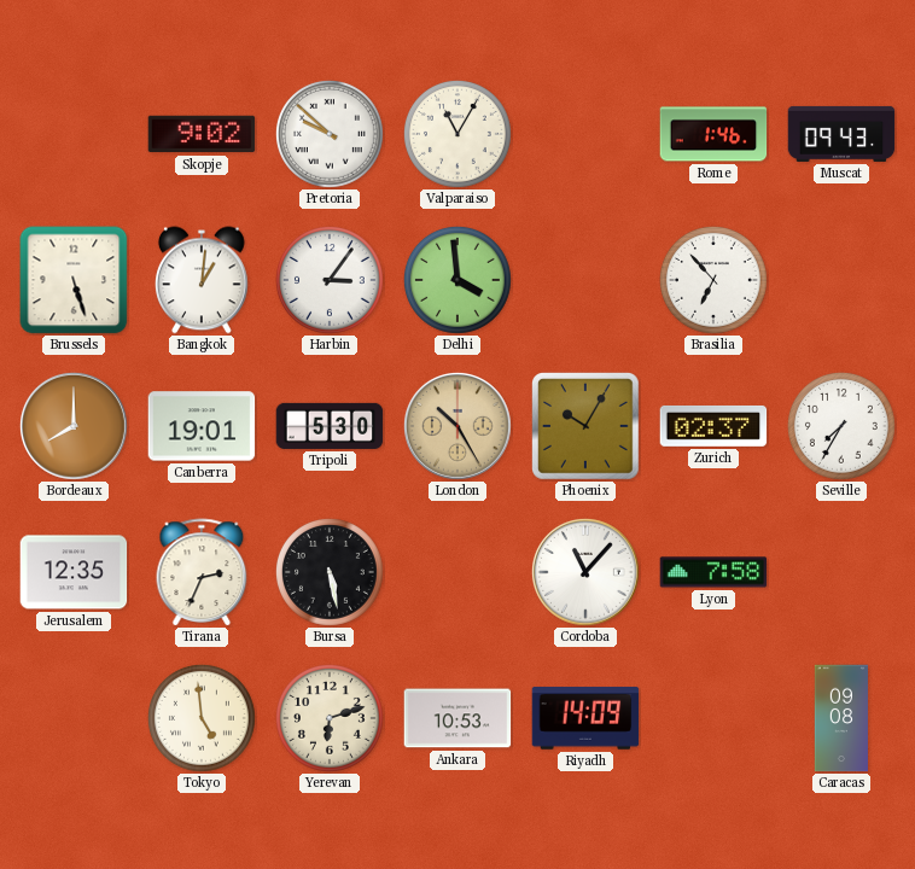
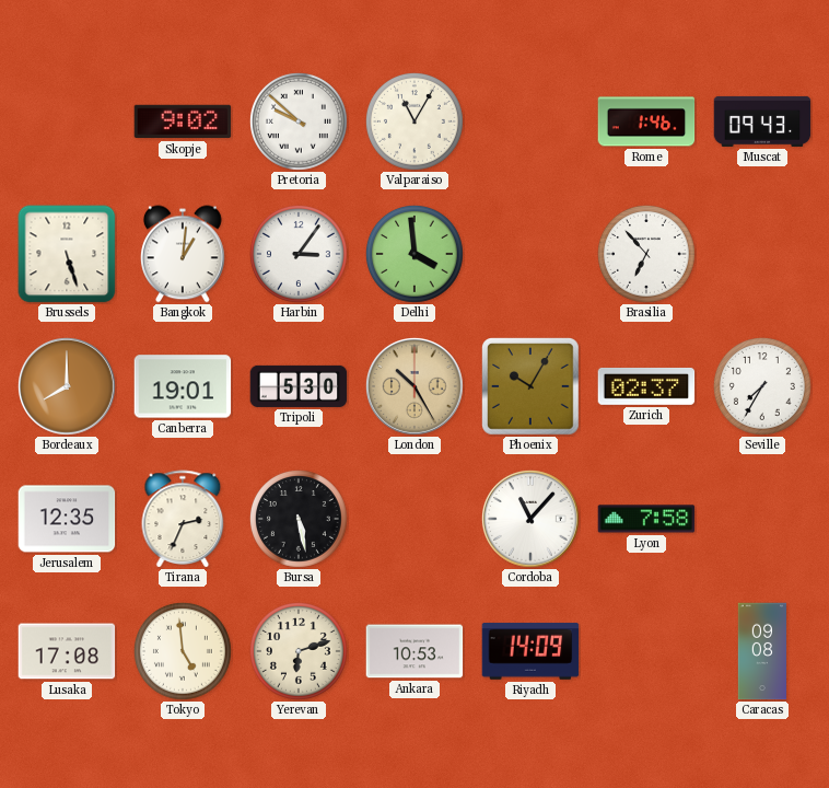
Lusaka: none -> 17:08
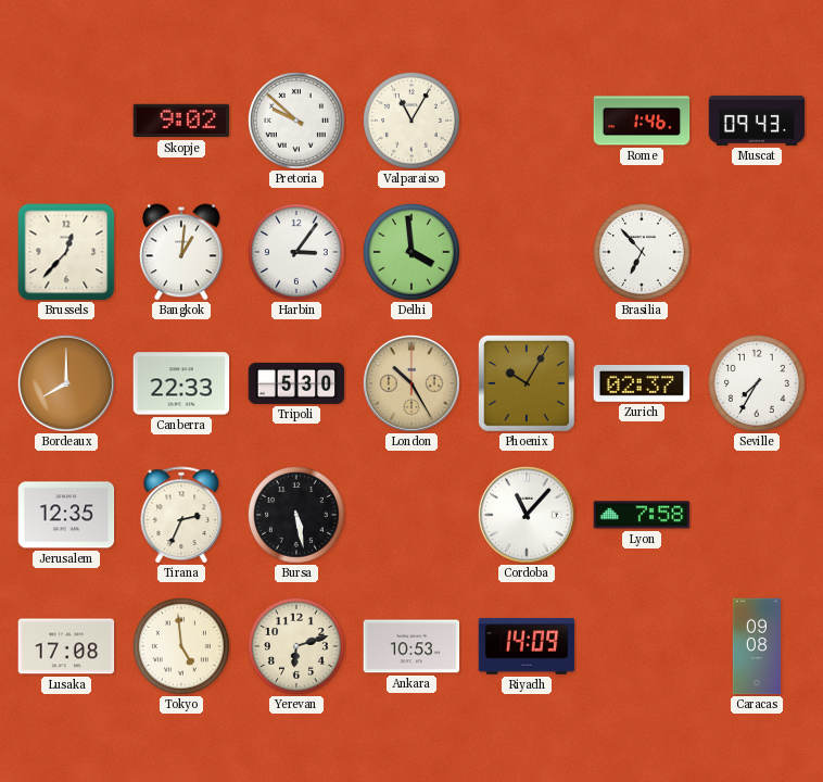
Brussels: 5:27 -> 12:37
Canberra: 19:01 -> 22:33
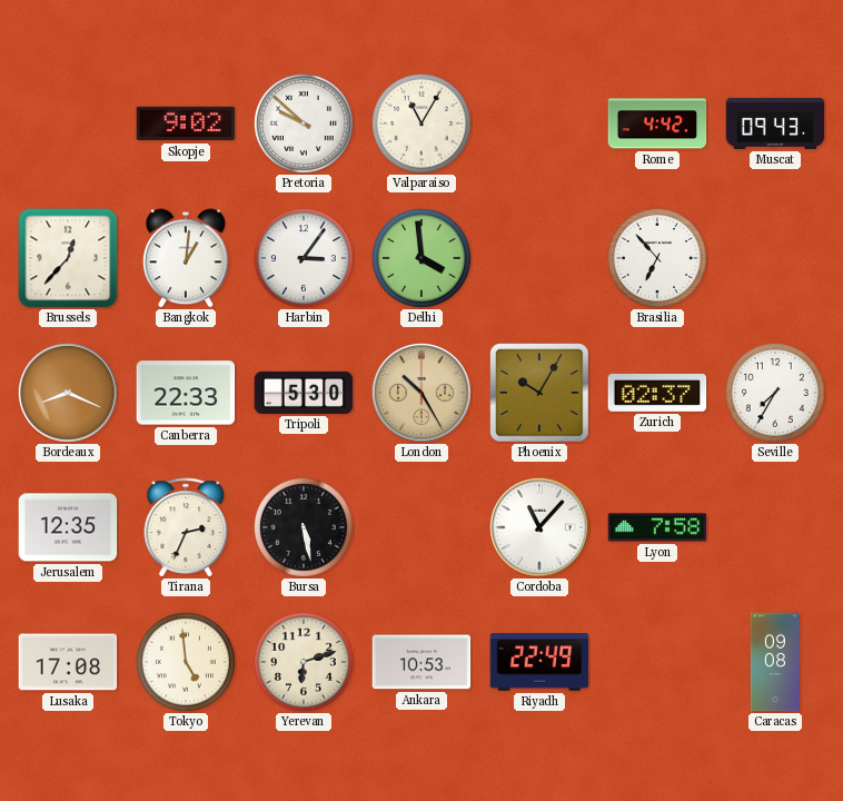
Rome: 1:46 -> 4:42
Bordeaux: 8:00 -> 8:19
Riyadh: 14:09 -> 22:49
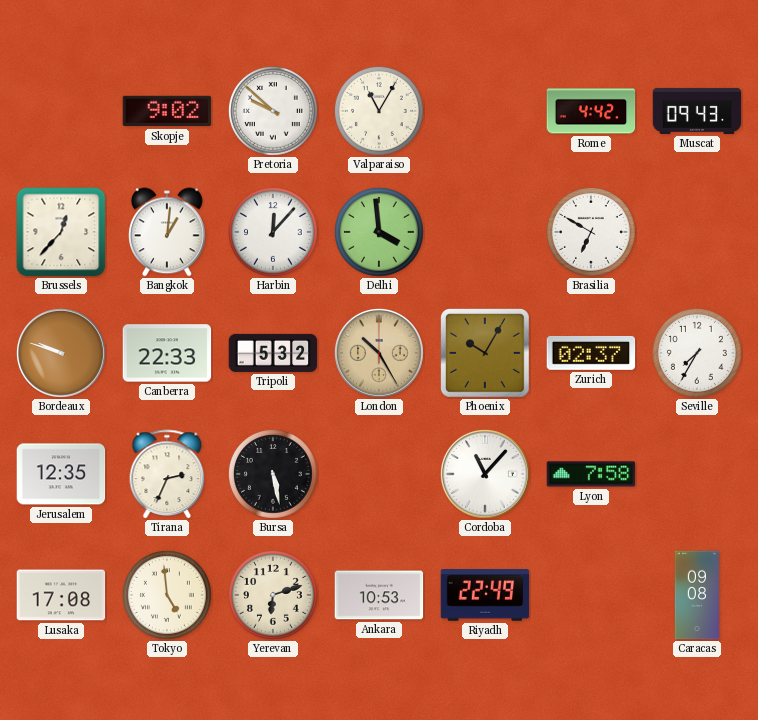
Harbin: 3:06 -> 12:07
Brasilia: 6:53 -> 6:50
Bordeaux: 8:19 -> 9:48
Tripoli: 5:30 -> 5:32
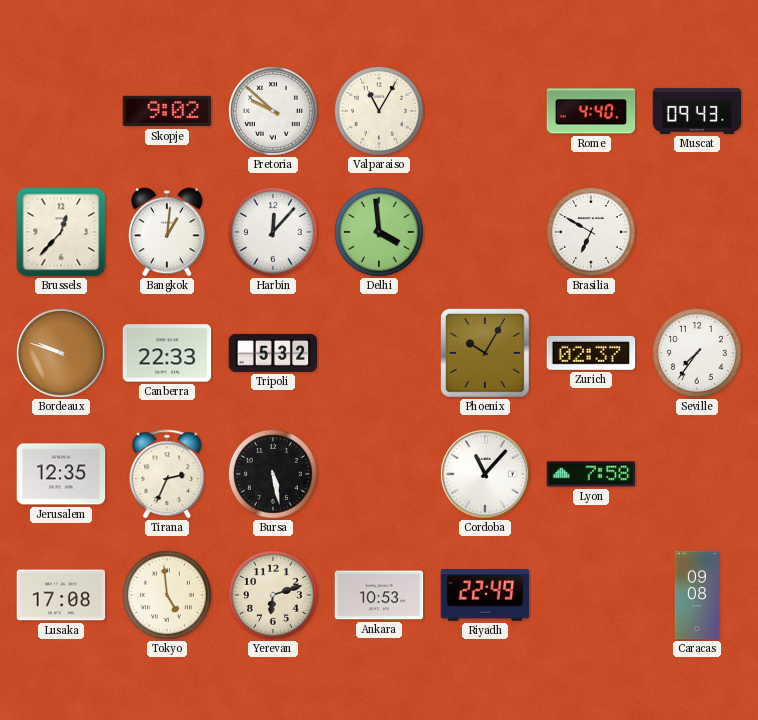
Rome: 4:42 -> 4:40
London: 10:25 -> none
Seville: 7:35 -> 7:36
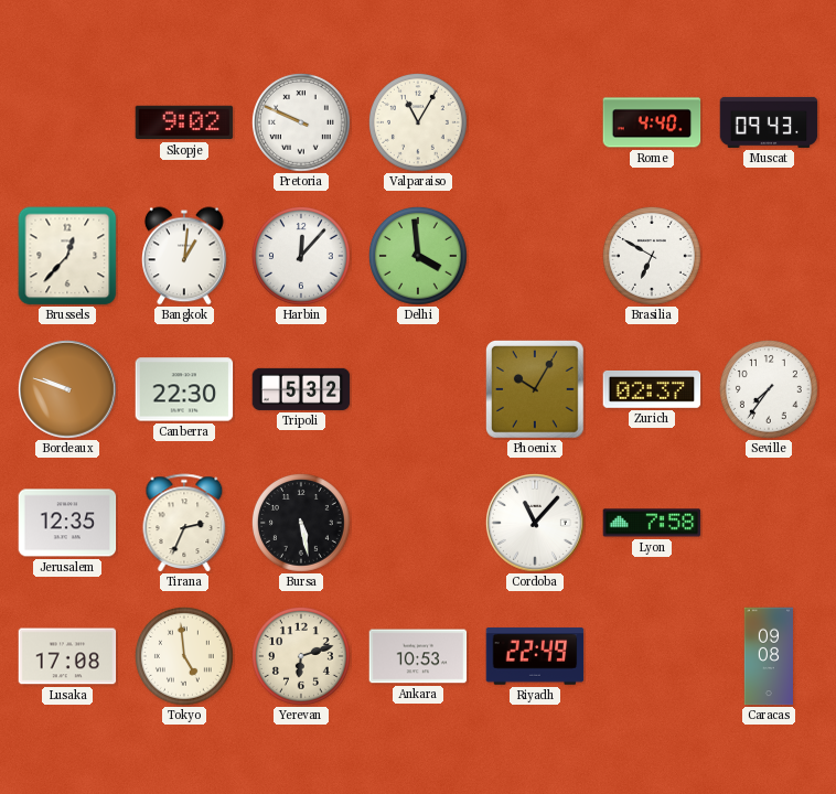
Pretoria: 9:52 -> 9:49
Canberra: 22:33 -> 22:30
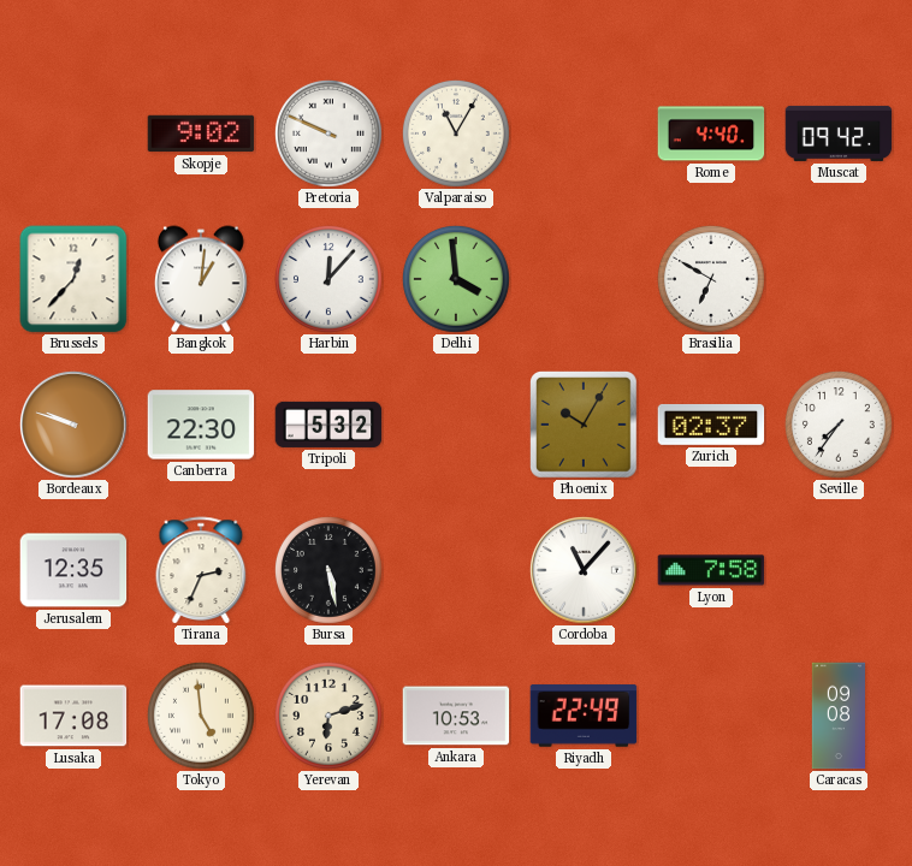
Muscat: 09:43 -> 09:42
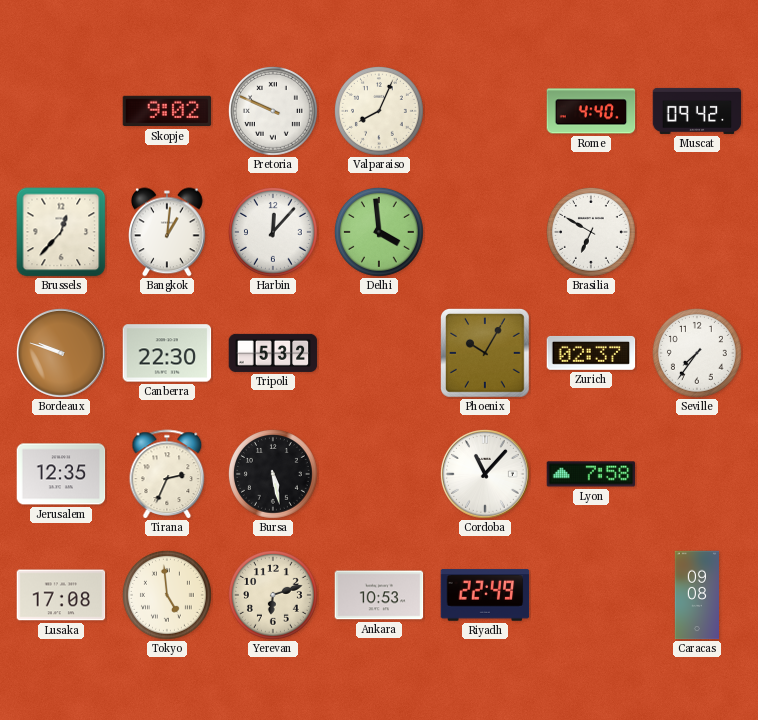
Valparaiso: 11:05 -> 8:04
